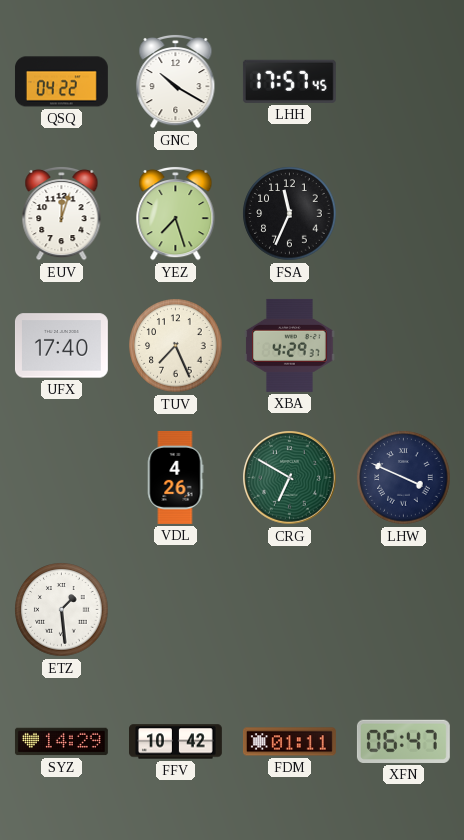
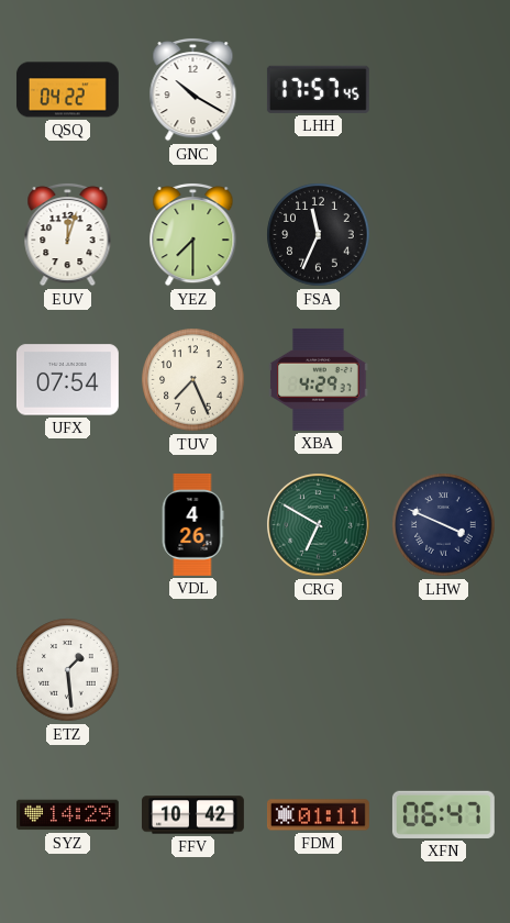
YEZ: 7:27 -> 7:30
UFX: 17:40 -> 07:54
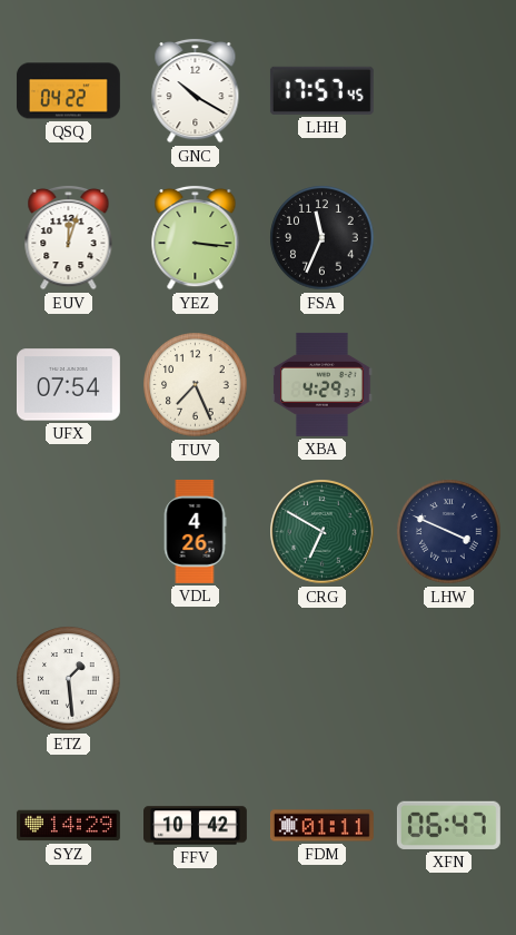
YEZ: 7:30 -> 3:16
